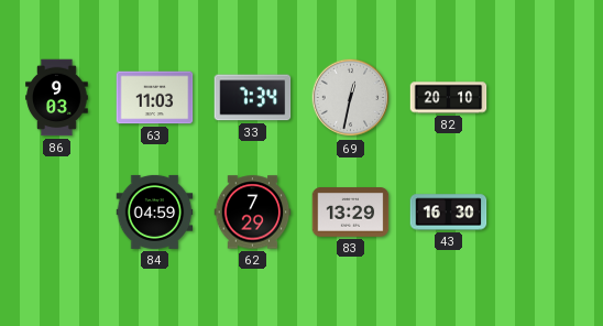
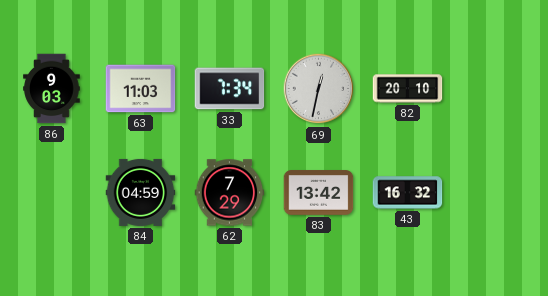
83: 13:29 -> 13:42
43: 16:30 -> 16:32
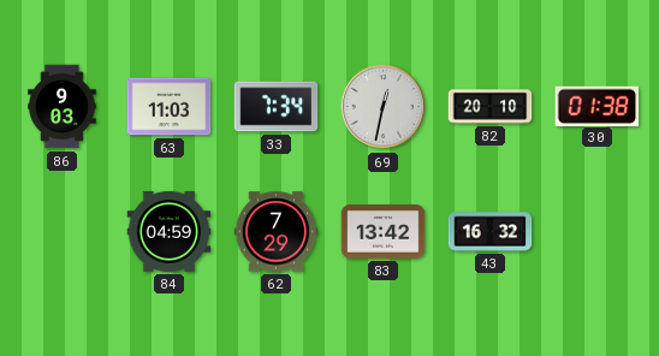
30: none -> 01:38
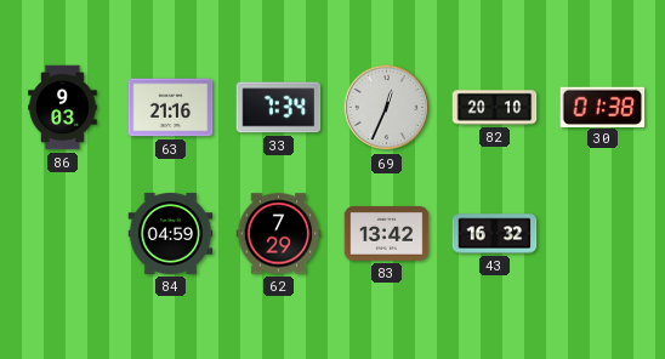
63: 11:03 -> 21:16
69: 12:32 -> 12:34
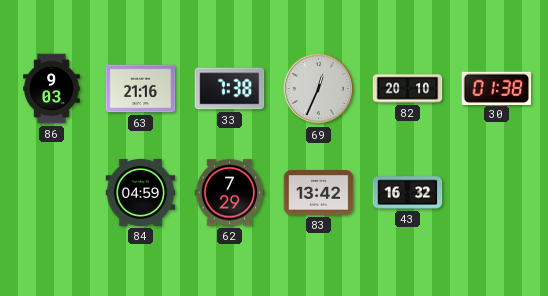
33: 7:34 -> 7:38
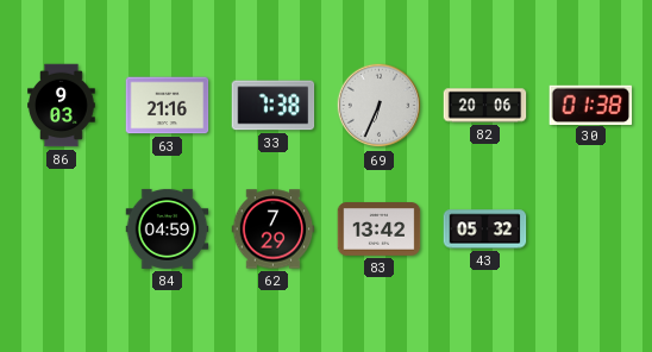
69: 12:34 -> 6:34
82: 20:10 -> 20:06
43: 16:32 -> 05:32
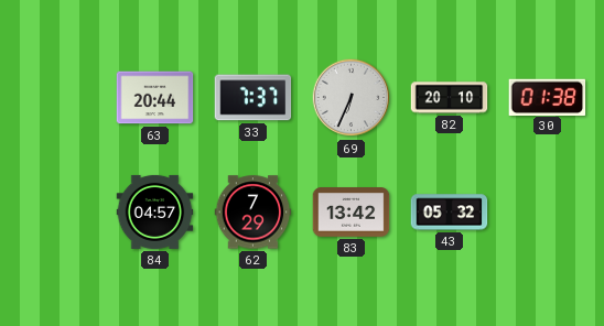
86: 9:03 -> none
63: 21:16 -> 20:44
33: 7:38 -> 7:37
82: 20:06 -> 20:10
84: 04:59 -> 04:57
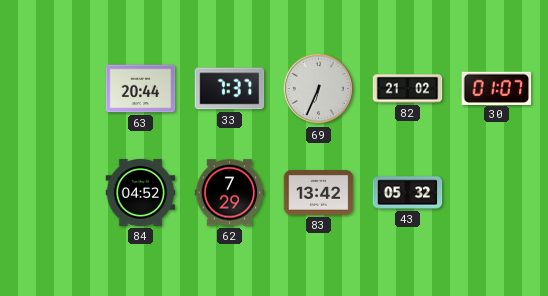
82: 20:10 -> 21:02
30: 01:38 -> 01:07
84: 04:57 -> 04:52
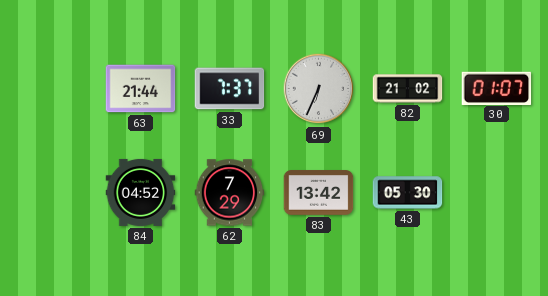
63: 20:44 -> 21:44
43: 05:32 -> 05:30
